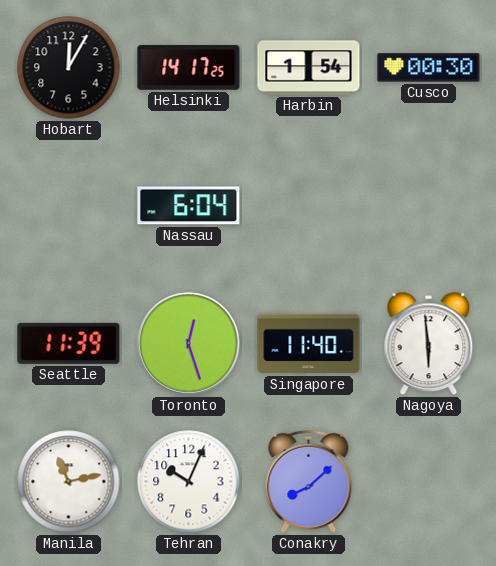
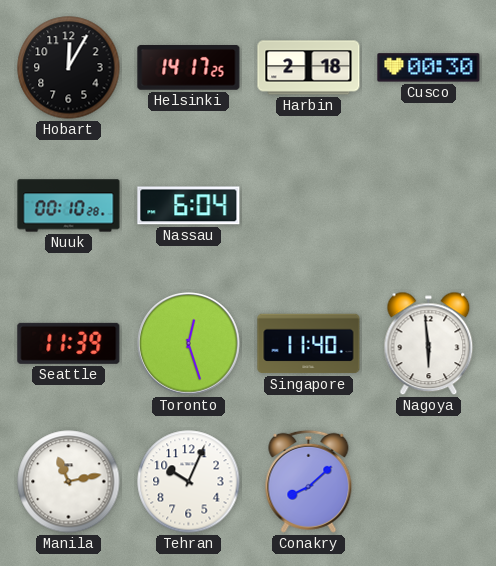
Harbin: 1:54 -> 2:18
Nuuk: none -> 00:10
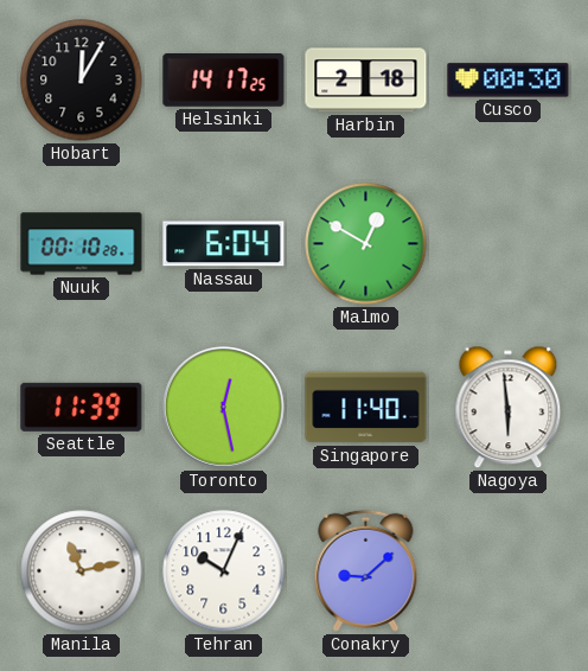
Malmo: none -> 12:50
Toronto: 12:27 -> 12:28
Conakry: 8:08 -> 9:08
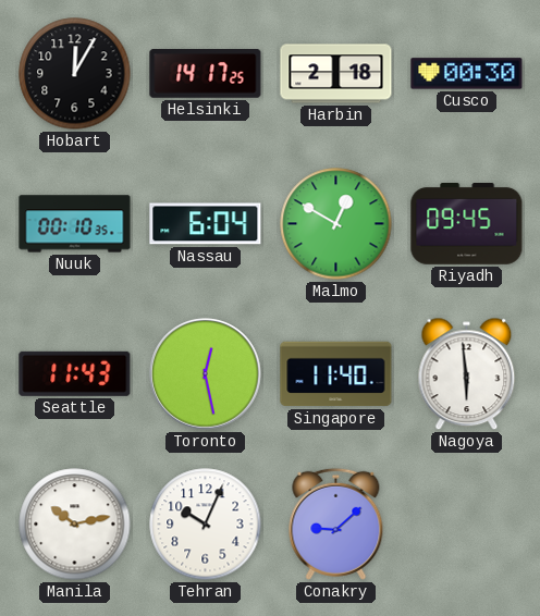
Nuuk: 00:10:28 -> 00:10:35
Riyadh: none -> 09:45
Seattle: 11:39 -> 11:43
Manila: 11:13 -> 10:13
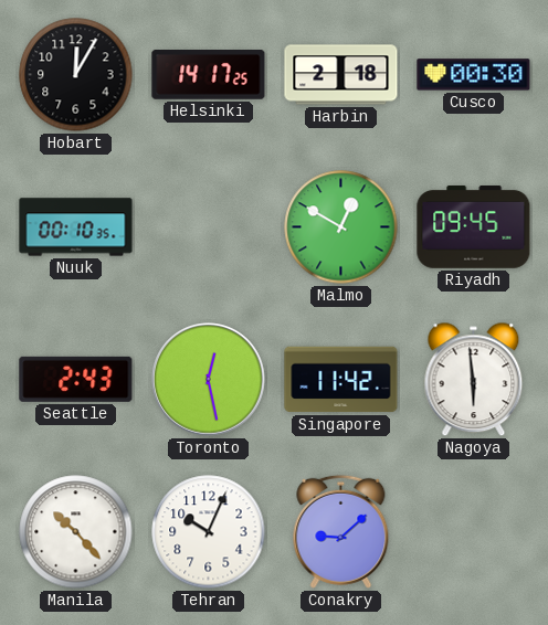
Nassau: 6:04 -> none
Seattle: 11:43 -> 2:43
Singapore: 11:40 -> 11:42
Manila: 10:13 -> 10:23
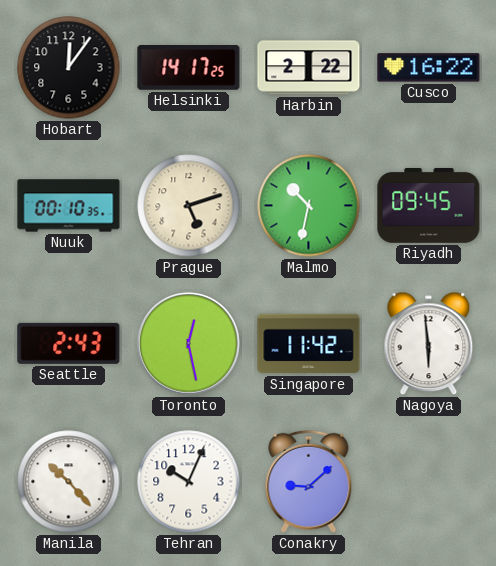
Hobart: 12:05 -> 12:06
Harbin: 2:18 -> 2:22
Cusco: 00:30 -> 16:22
Prague: none -> 5:12
Malmo: 12:50 -> 10:32
